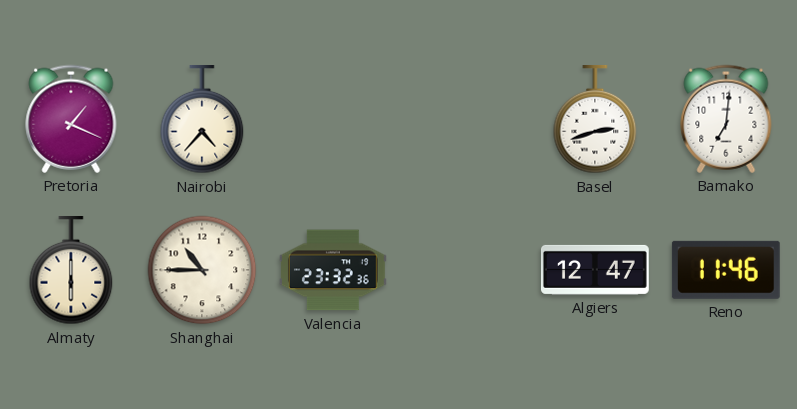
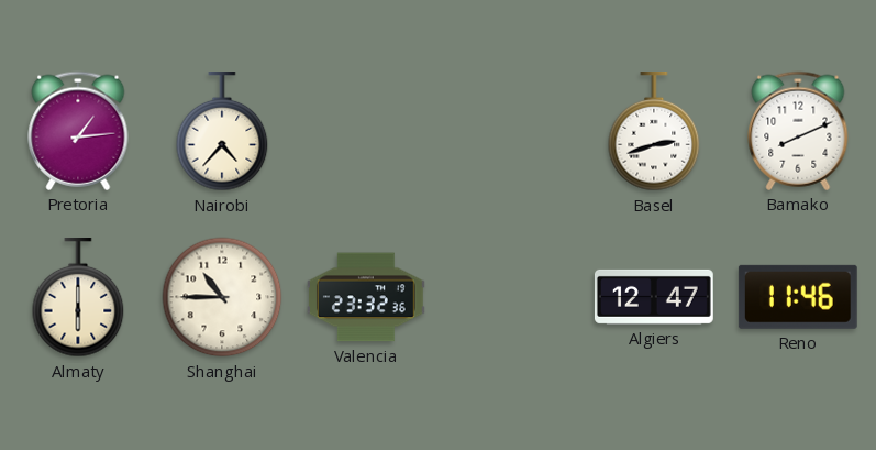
Pretoria: 1:19 -> 1:14
Bamako: 7:01 -> 8:11
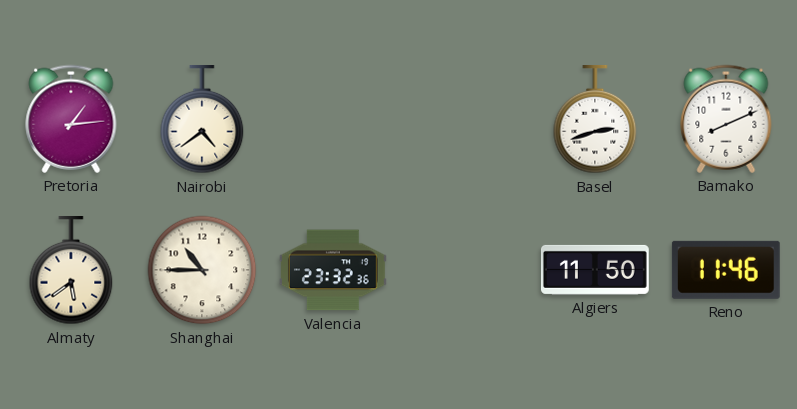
Nairobi: 4:37 -> 4:39
Almaty: 6:00 -> 5:39
Algiers: 12:47 -> 11:50
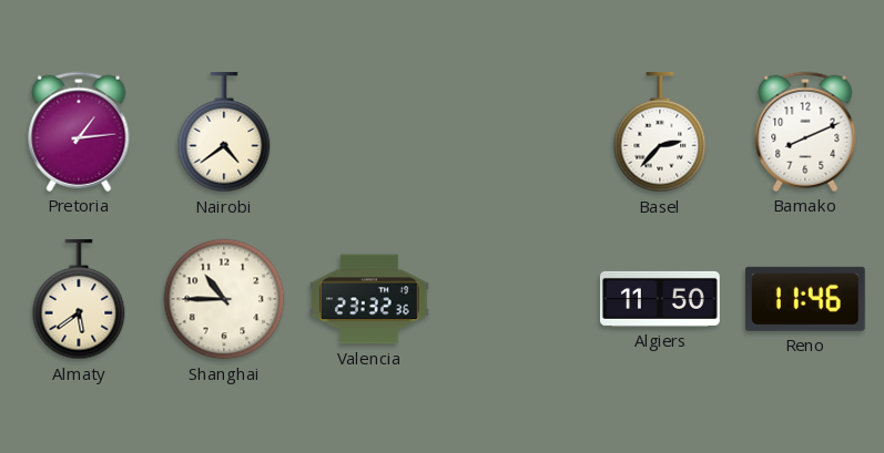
Basel: 2:42 -> 2:37
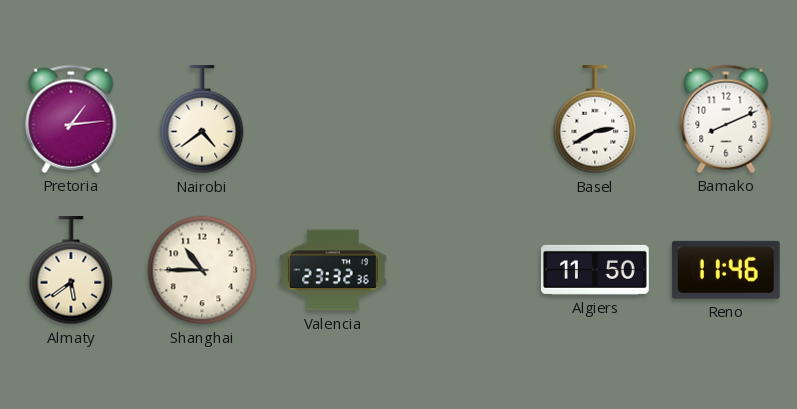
Basel: 2:37 -> 2:40
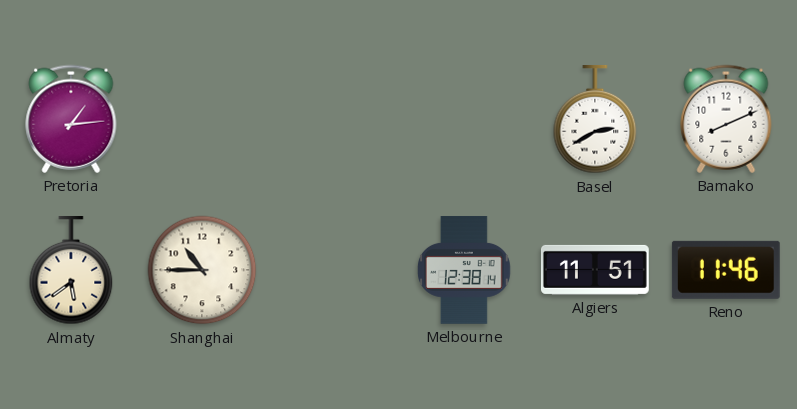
Nairobi: 4:39 -> none
Valencia: 23:32 -> none
Melbourne: none -> 12:38
Algiers: 11:50 -> 11:51
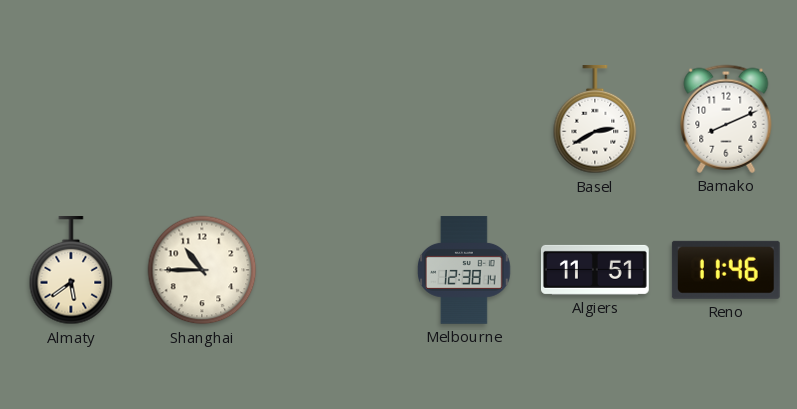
Pretoria: 1:14 -> none
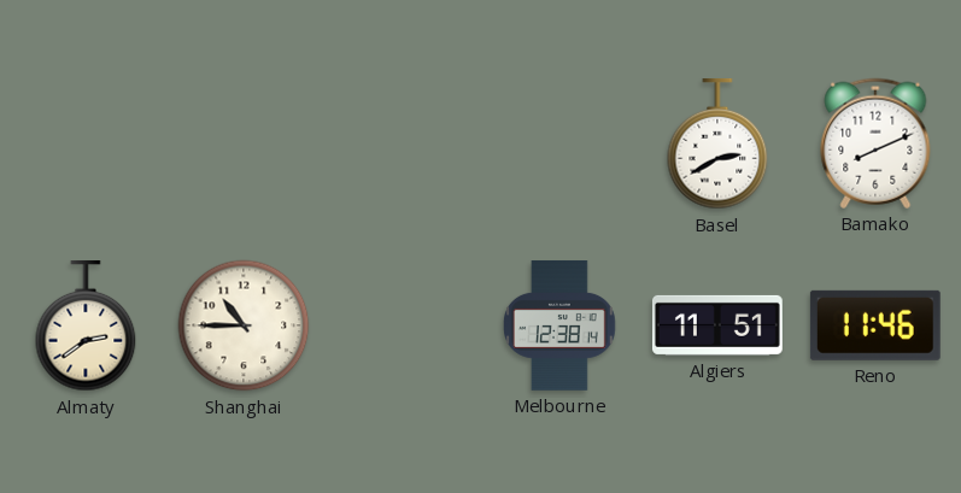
Almaty: 5:39 -> 2:39
